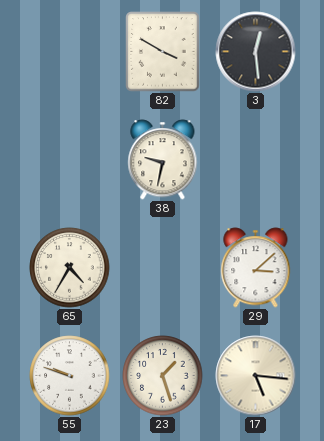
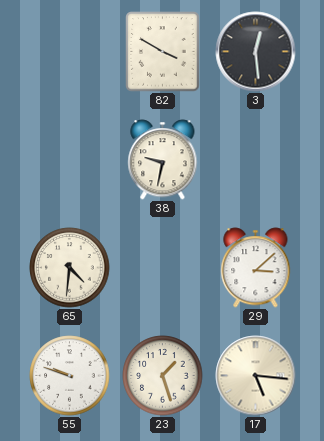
65: 4:35 -> 4:31
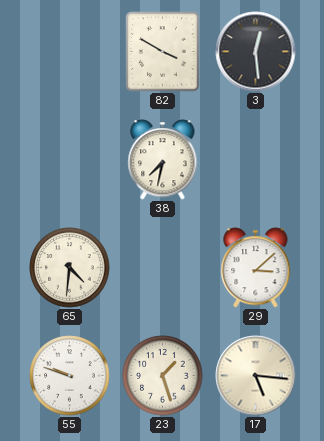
38: 9:32 -> 7:32
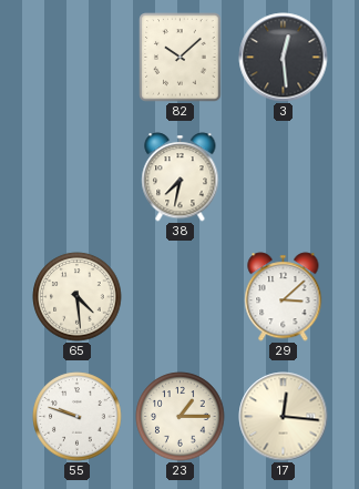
82: 3:50 -> 10:08
65: 4:31 -> 4:29
23: 1:27 -> 1:15
17: 5:16 -> 12:16
